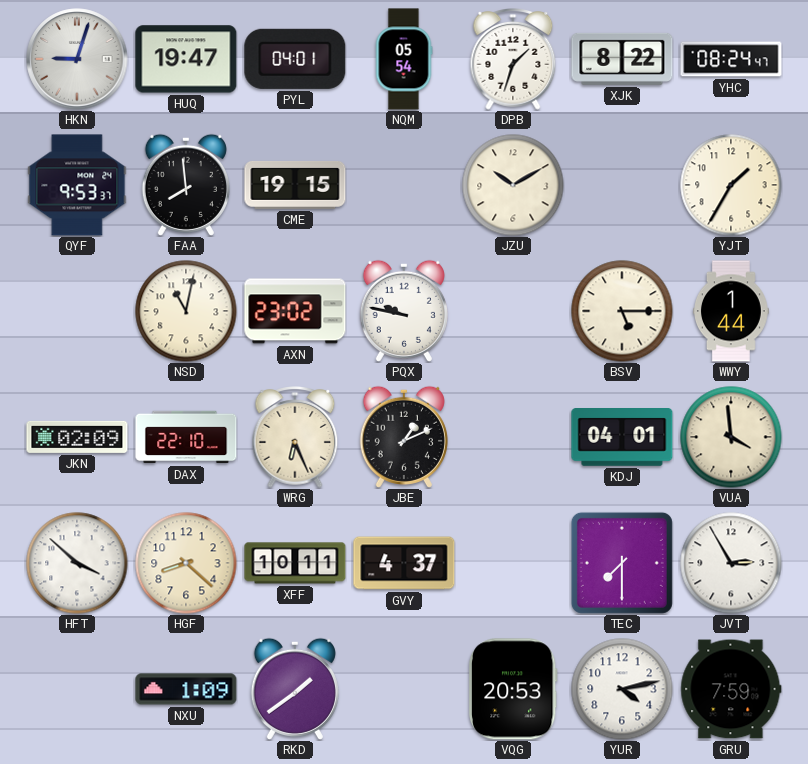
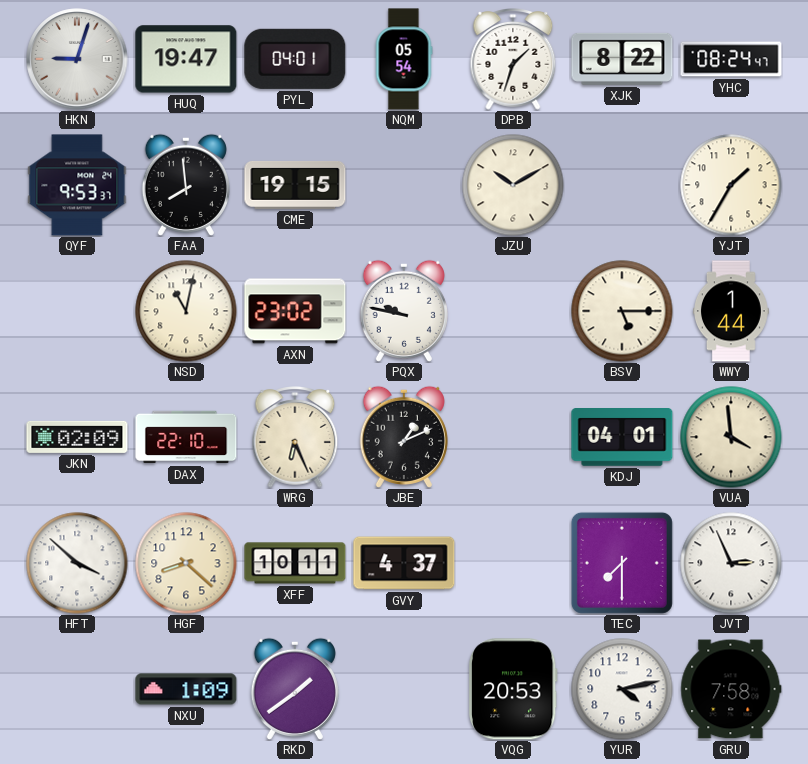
JVT: 2:55 -> 2:56
GRU: 7:59 -> 7:58
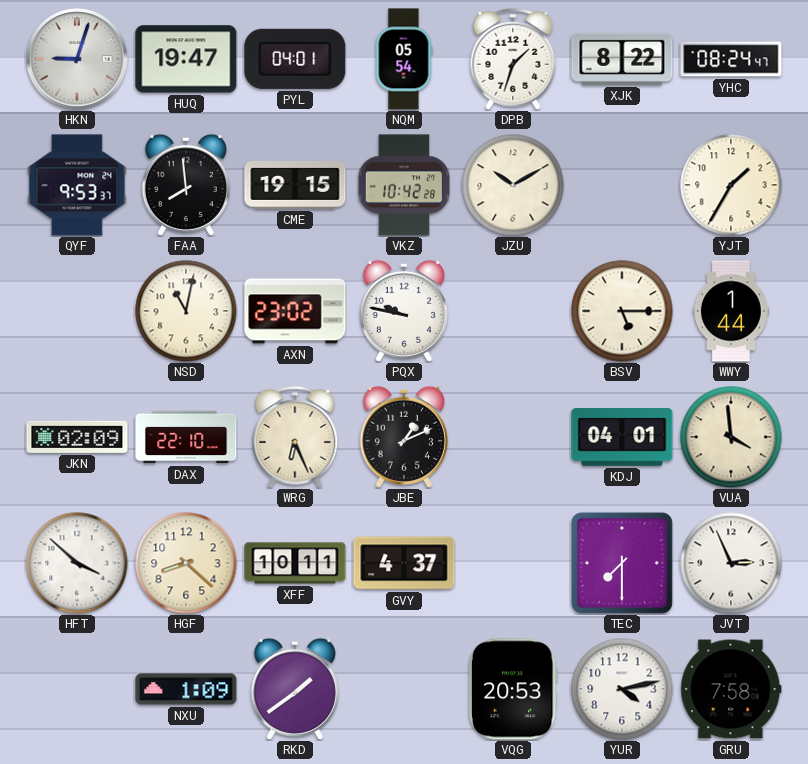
VKZ: none -> 10:42
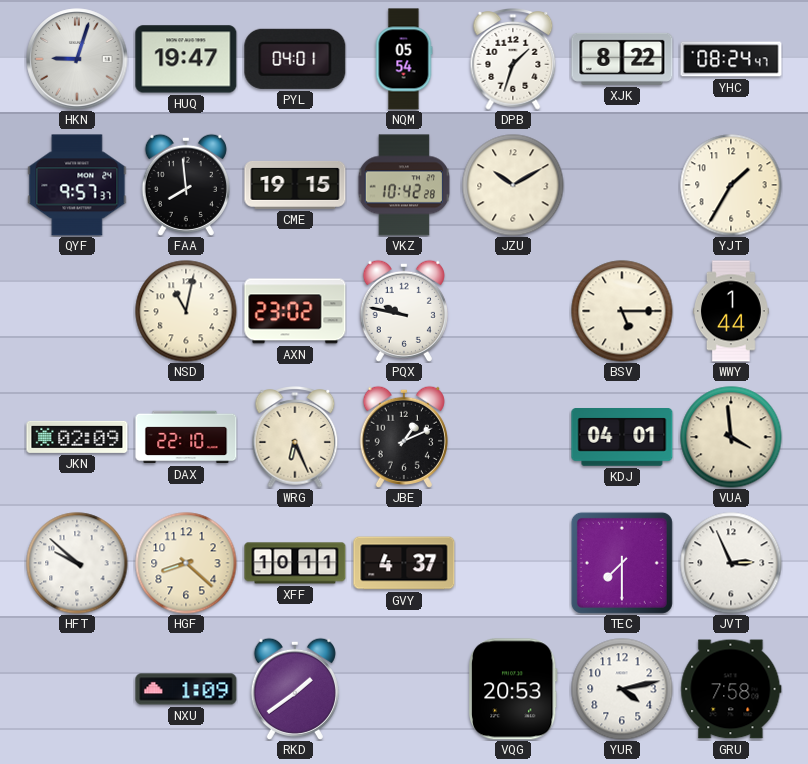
QYF: 9:53 -> 9:57
HFT: 3:52 -> 9:52
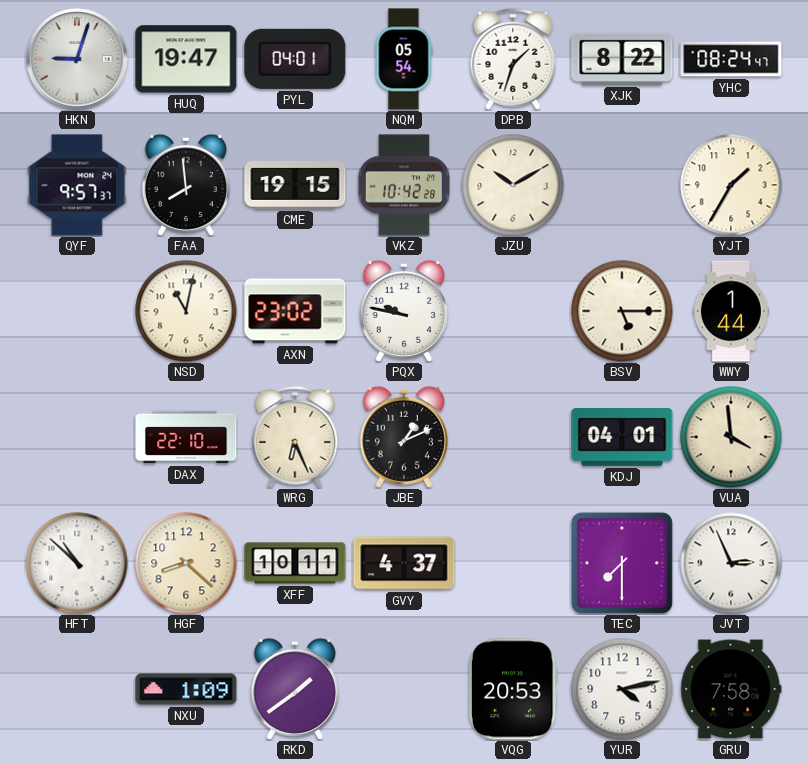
JKN: 02:09 -> none
HFT: 9:52 -> 10:52
